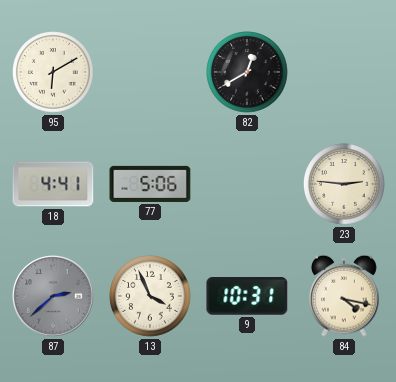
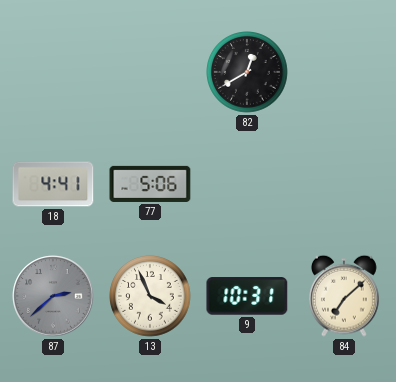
95: 6:10 -> none
23: 2:46 -> none
84: 4:17 -> 7:08
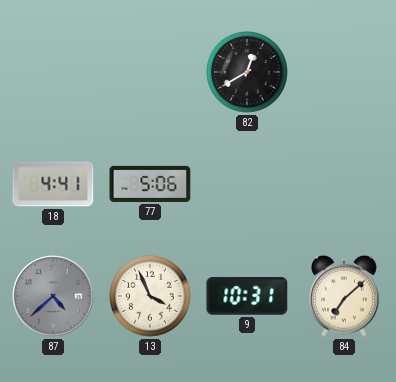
87: 2:38 -> 4:38
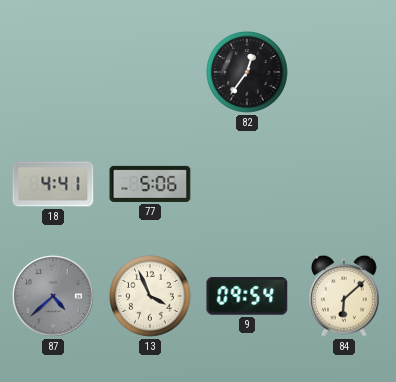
82: 12:40 -> 12:36
9: 10:31 -> 09:54
84: 7:08 -> 6:08
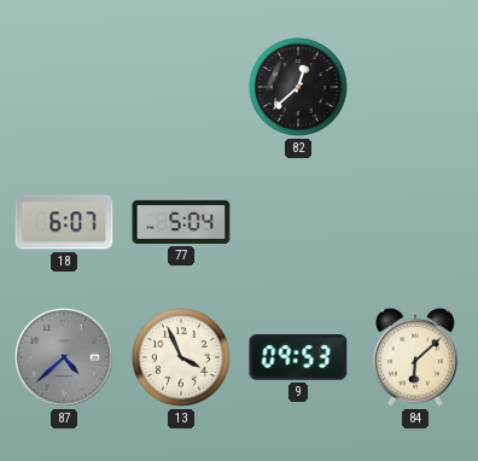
82: 12:36 -> 12:38
18: 4:41 -> 6:07
77: 5:06 -> 5:04
9: 09:54 -> 09:53
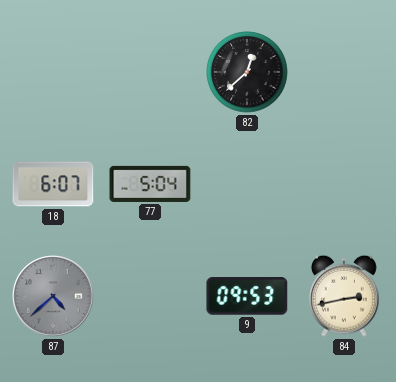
13: 3:56 -> none
84: 6:08 -> 2:43
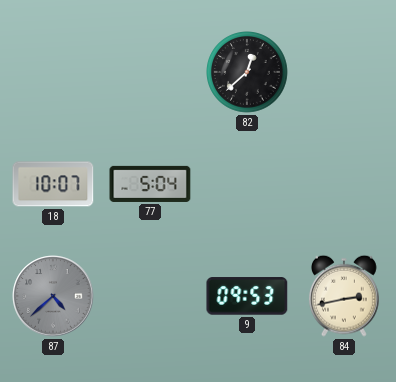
18: 6:07 -> 10:07
